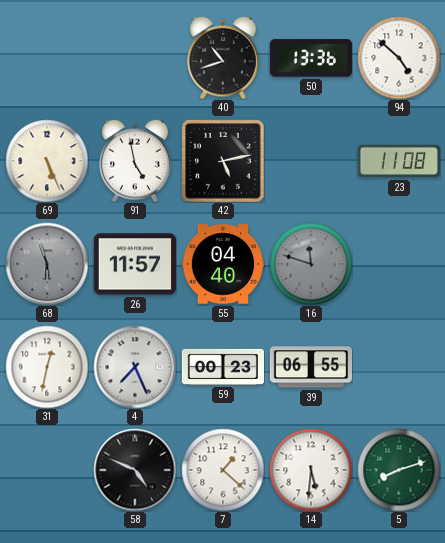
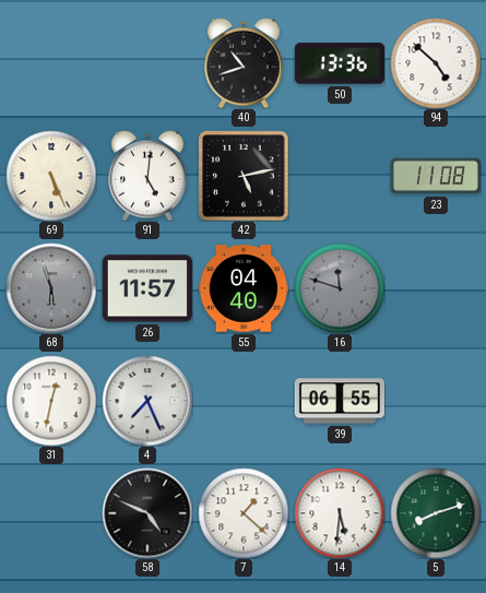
91: 4:58 -> 5:01
59: 00:23 -> none
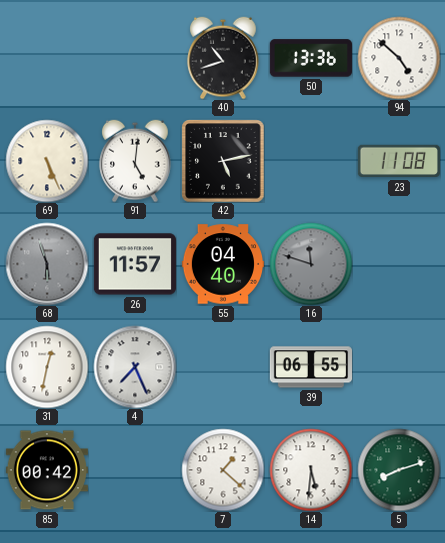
85: none -> 00:42
58: 4:49 -> none
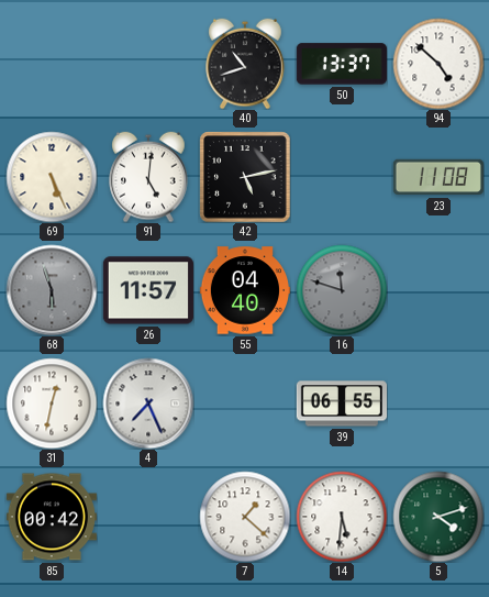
50: 13:36 -> 13:37
5: 8:12 -> 4:12
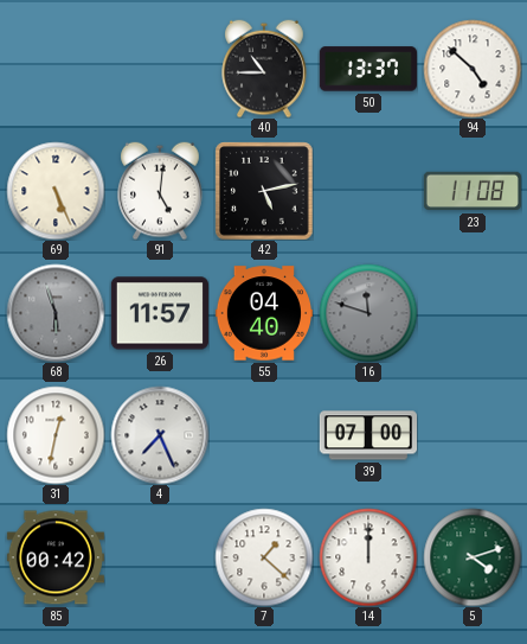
40: 10:42 -> 10:45
39: 06:55 -> 07:00
14: 5:31 -> 12:00
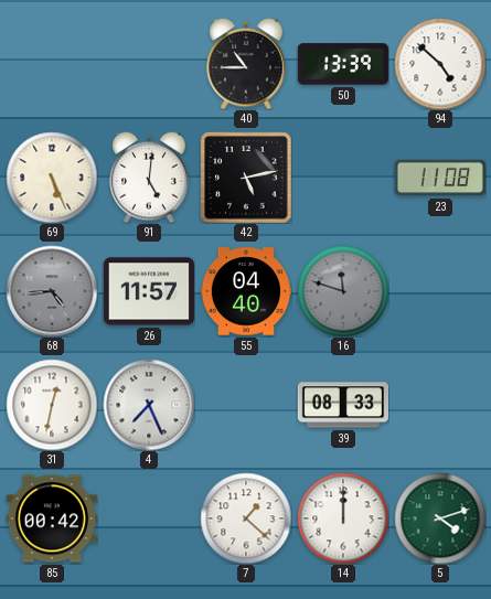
50: 13:37 -> 13:39
68: 5:57 -> 4:44
39: 07:00 -> 08:33
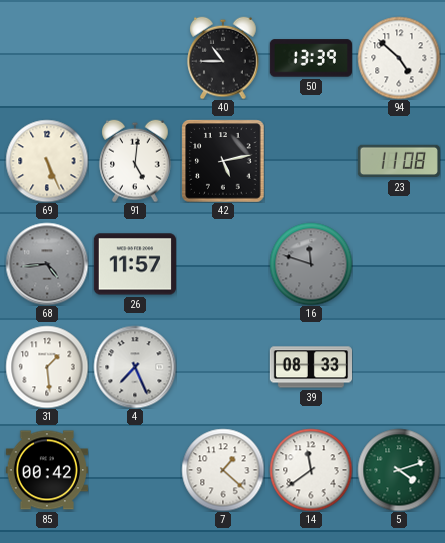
55: 04:40 -> none
31: 12:32 -> 1:29
14: 12:00 -> 11:39
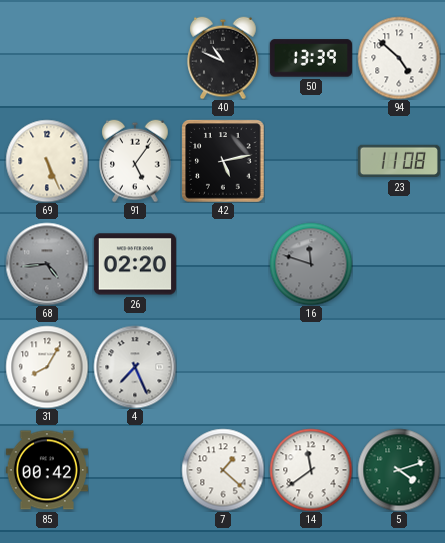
40: 10:45 -> 10:49
91: 5:01 -> 5:06
26: 11:57 -> 02:20
31: 1:29 -> 8:05
39: 08:33 -> none
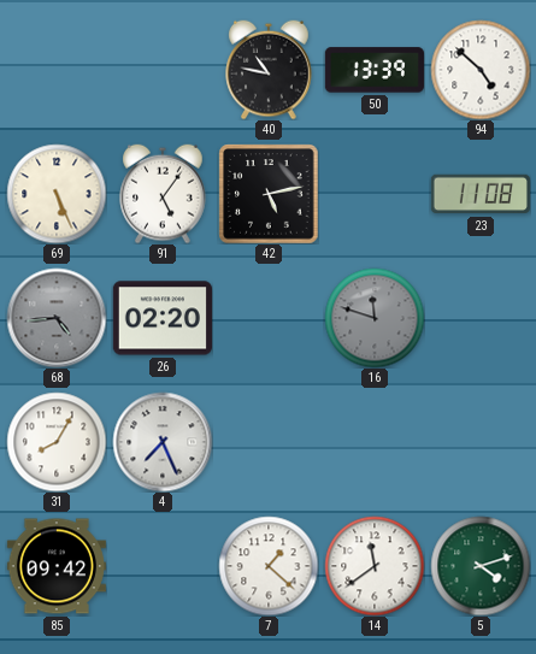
40: 10:49 -> 10:47
85: 00:42 -> 09:42
